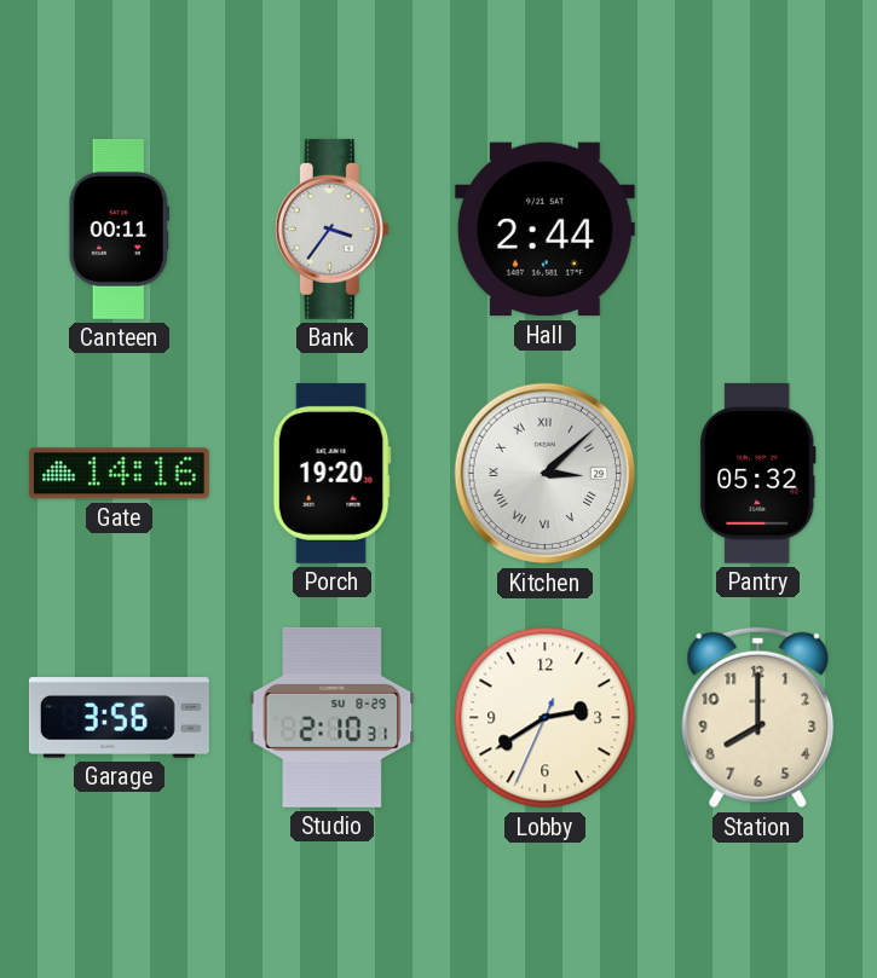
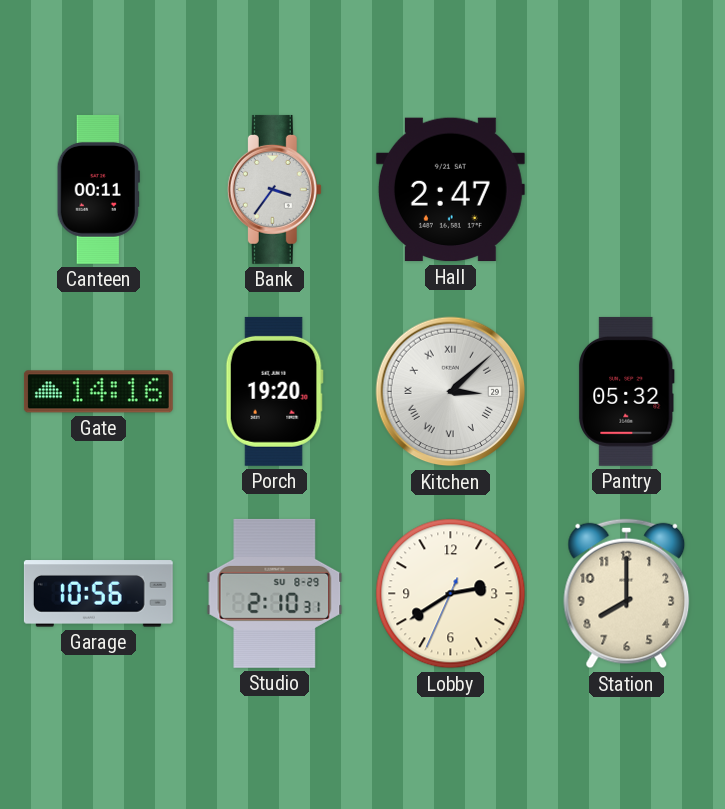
Hall: 2:44 -> 2:47
Garage: 3:56 -> 10:56
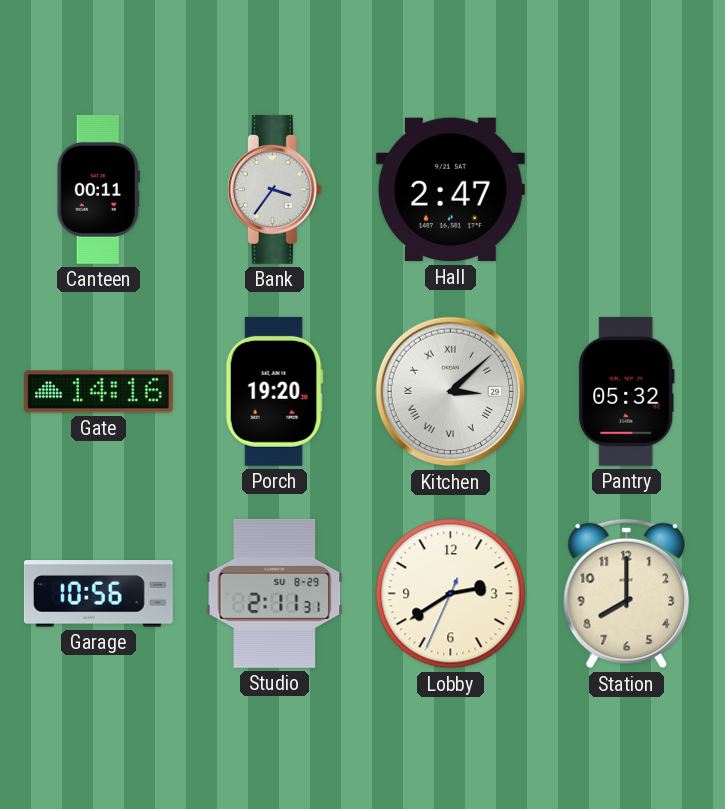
Studio: 2:10 -> 2:11
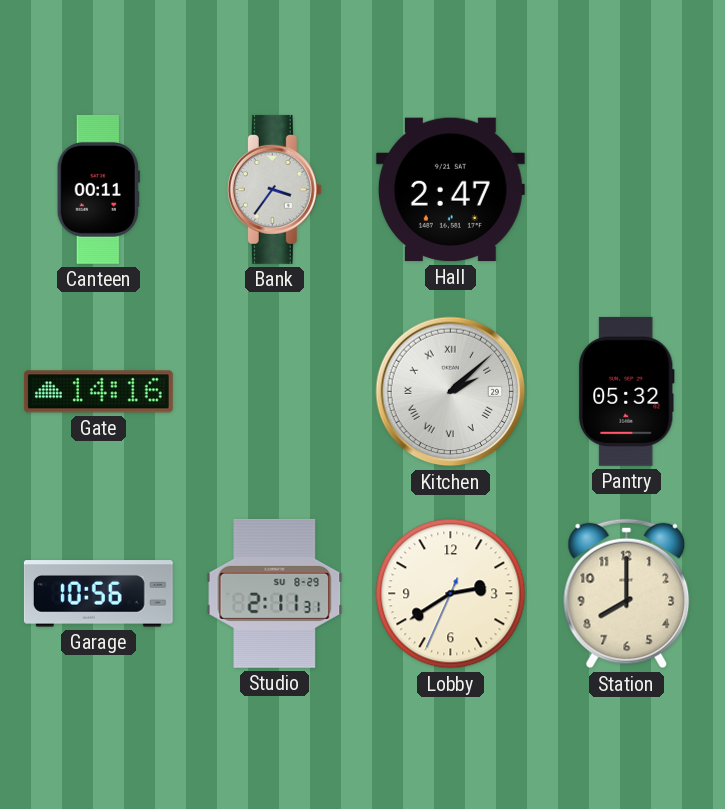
Porch: 19:20 -> none
Kitchen: 3:08 -> 2:08
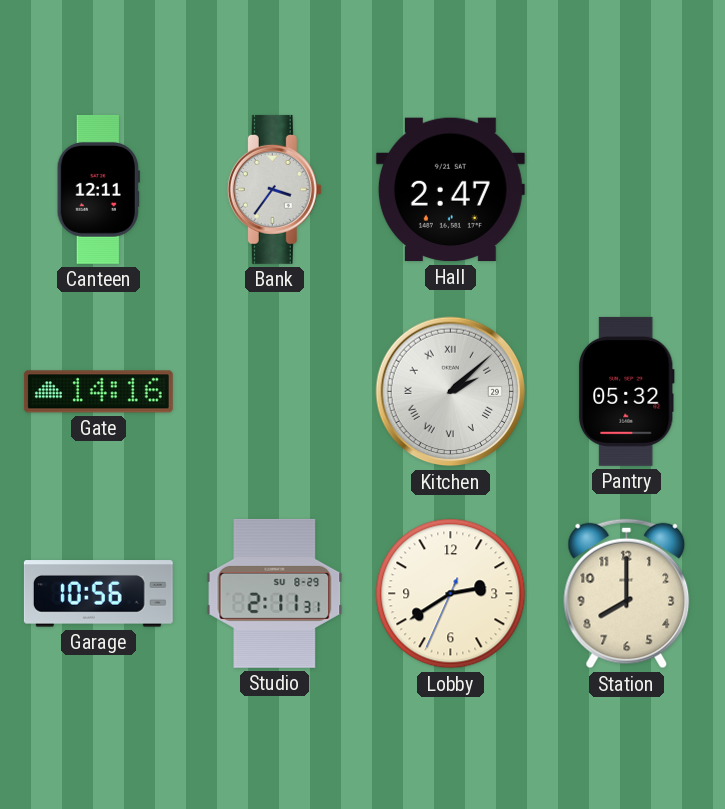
Canteen: 00:11 -> 12:11
